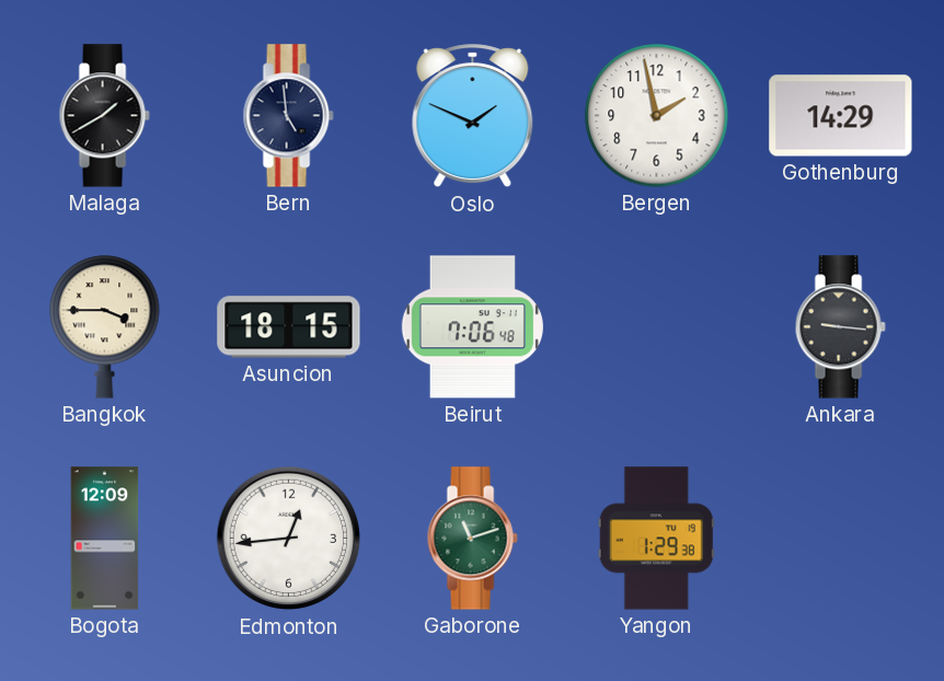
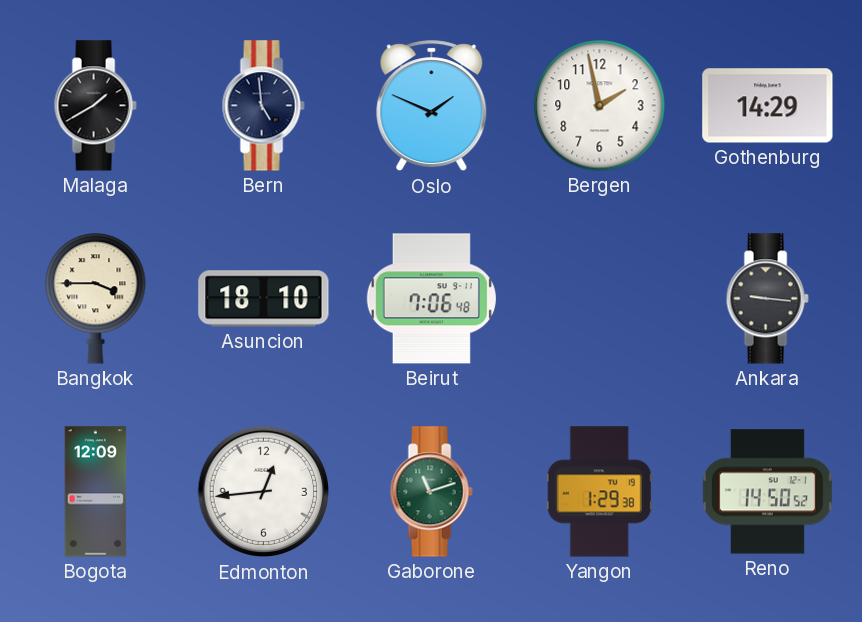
Asuncion: 18:15 -> 18:10
Reno: none -> 14:50
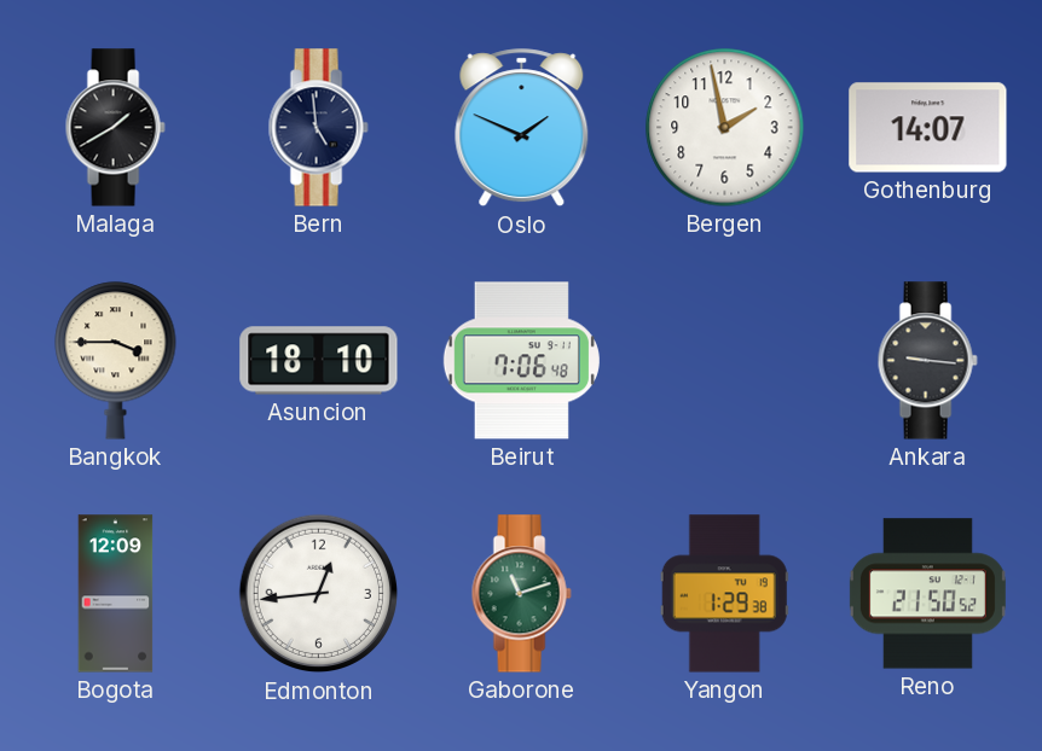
Gothenburg: 14:29 -> 14:07
Reno: 14:50 -> 21:50
